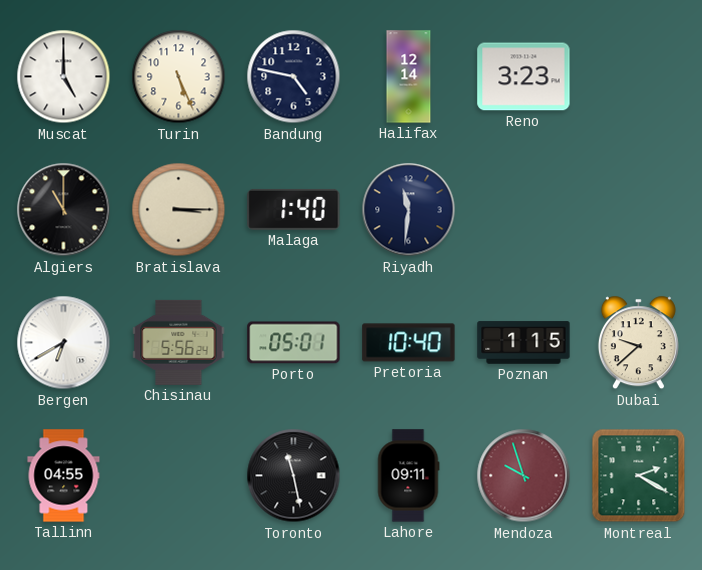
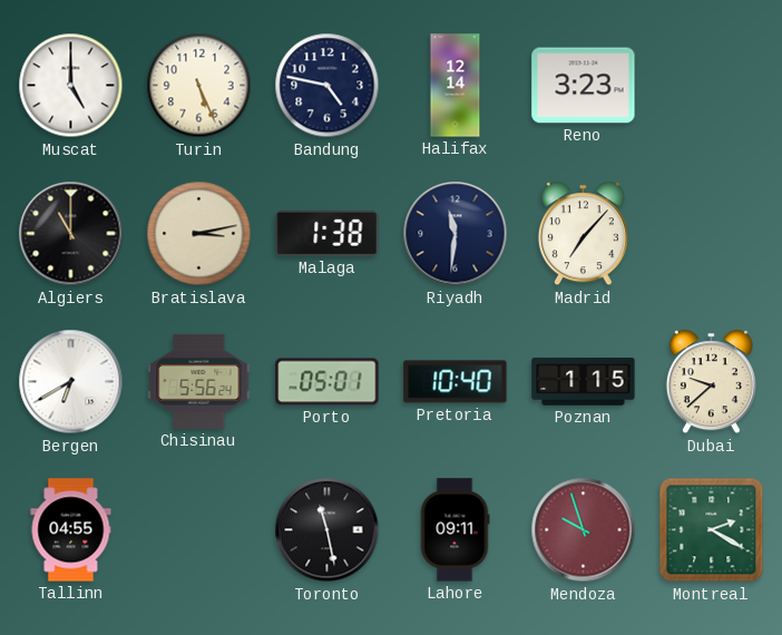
Bratislava: 3:15 -> 3:13
Malaga: 1:40 -> 1:38
Madrid: none -> 7:07
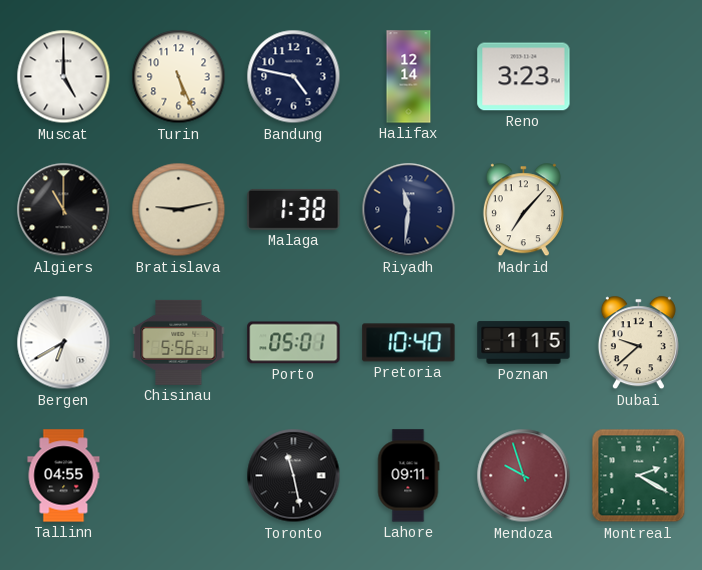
Bratislava: 3:13 -> 9:13
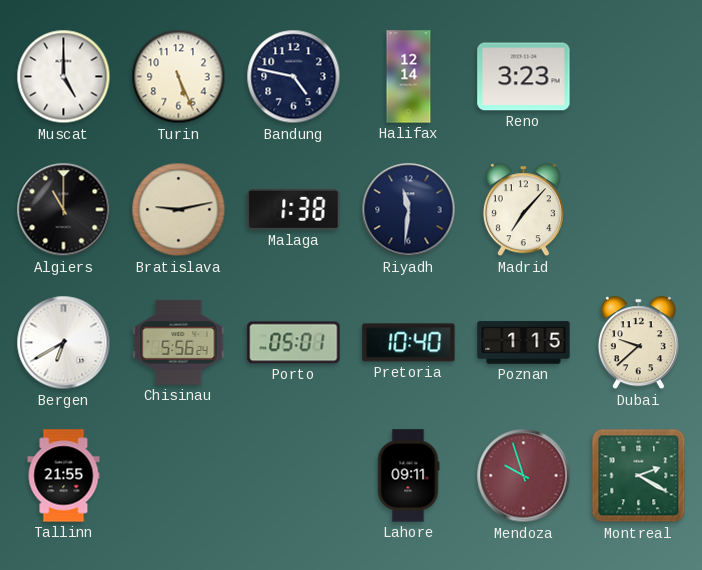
Tallinn: 04:55 -> 21:55
Toronto: 11:28 -> none
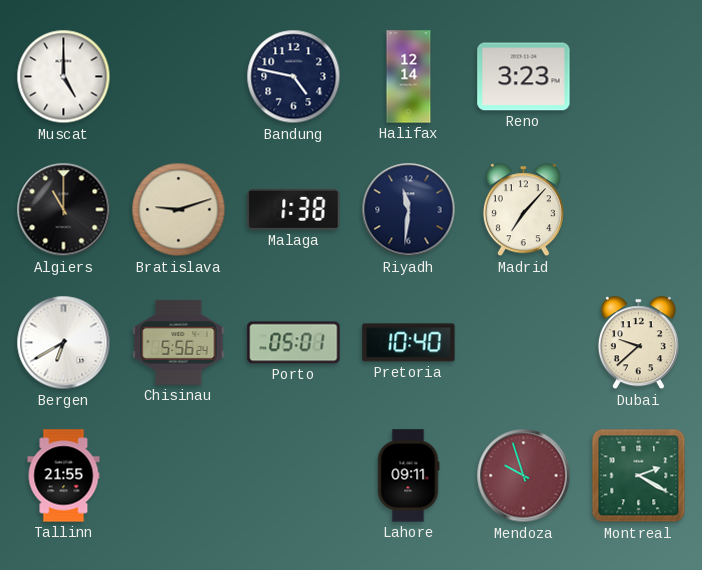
Turin: 5:26 -> none
Bratislava: 9:13 -> 9:12
Poznan: 1:15 -> none
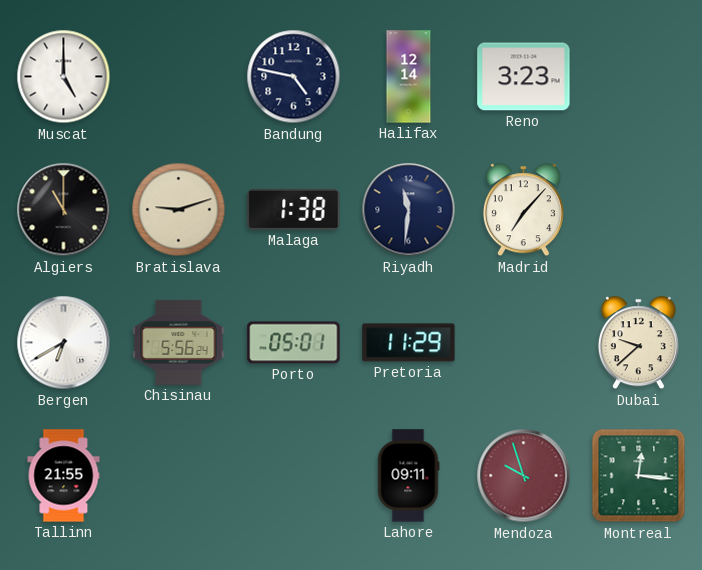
Pretoria: 10:40 -> 11:29
Montreal: 2:20 -> 12:16
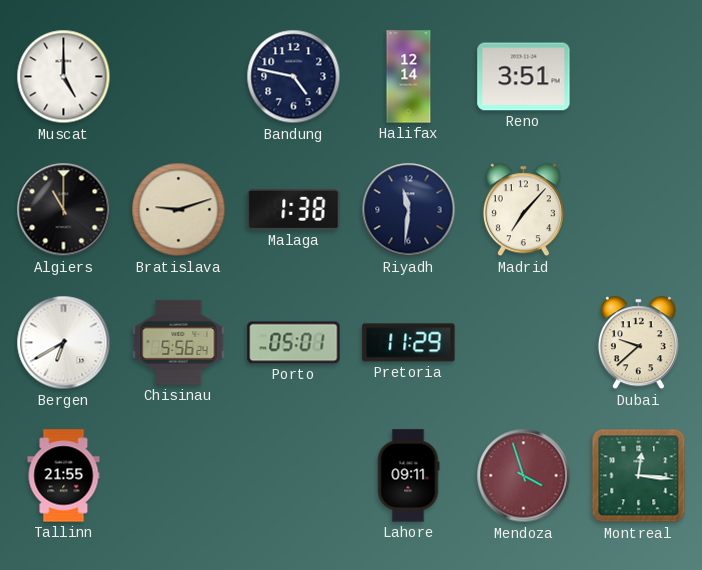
Reno: 3:23 -> 3:51
Mendoza: 9:57 -> 3:57
